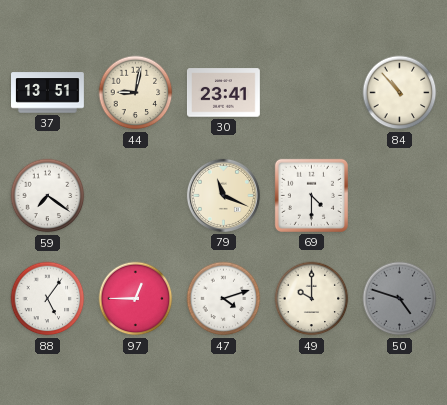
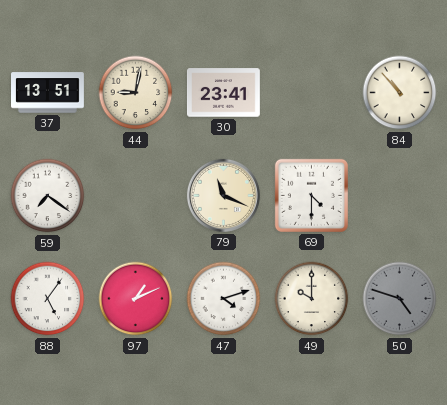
97: 12:45 -> 1:11
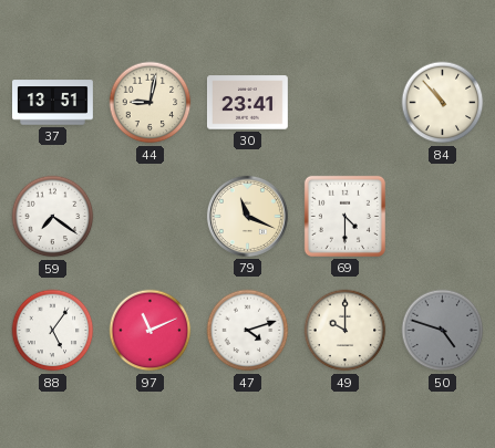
97: 1:11 -> 11:11
